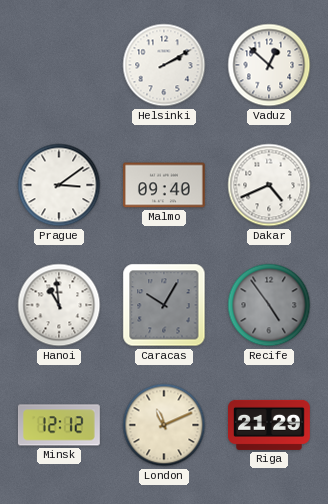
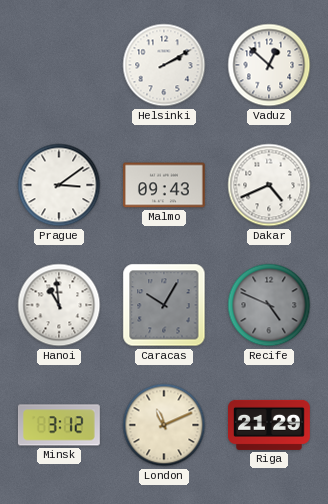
Malmo: 09:40 -> 09:43
Recife: 4:54 -> 4:49
Minsk: 12:12 -> 3:12
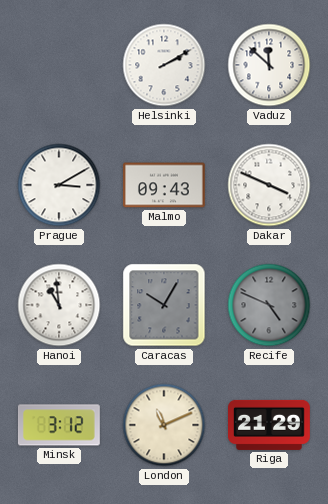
Vaduz: 12:52 -> 11:52
Prague: 3:09 -> 3:10
Dakar: 4:41 -> 3:49
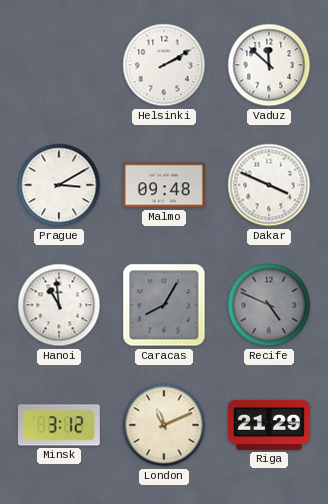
Malmo: 09:43 -> 09:48
Caracas: 10:05 -> 8:05
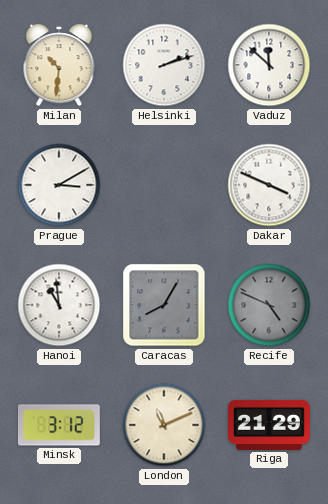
Milan: none -> 10:31
Helsinki: 2:10 -> 2:12
Malmo: 09:48 -> none
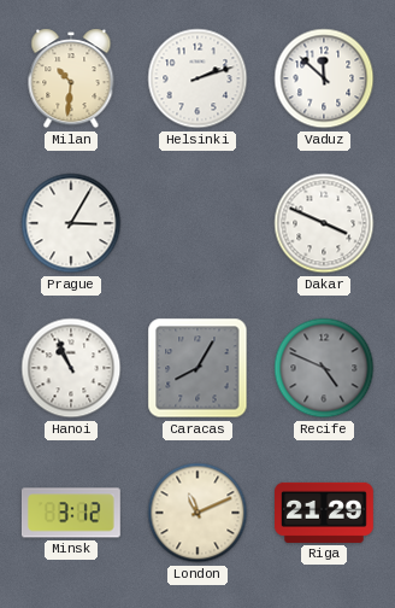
Prague: 3:10 -> 3:05
Hanoi: 10:59 -> 10:56
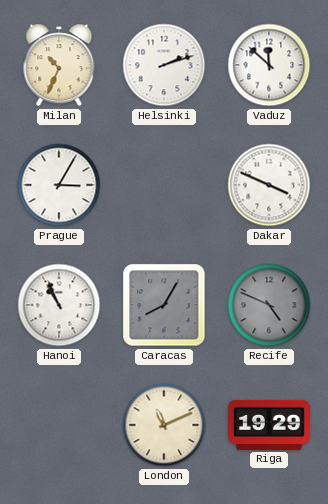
Milan: 10:31 -> 10:34
Minsk: 3:12 -> none
Riga: 21:29 -> 19:29
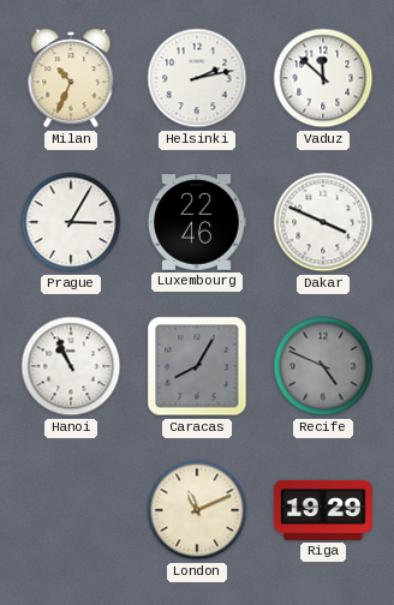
Helsinki: 2:12 -> 2:13
Luxembourg: none -> 22:46
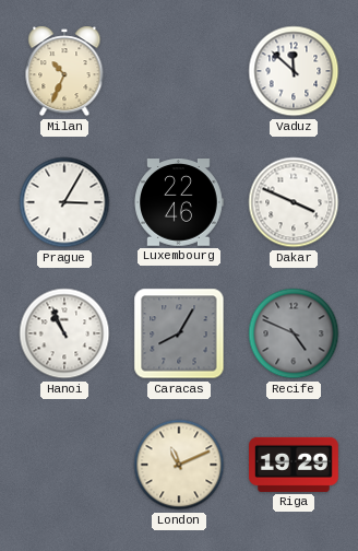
Helsinki: 2:13 -> none
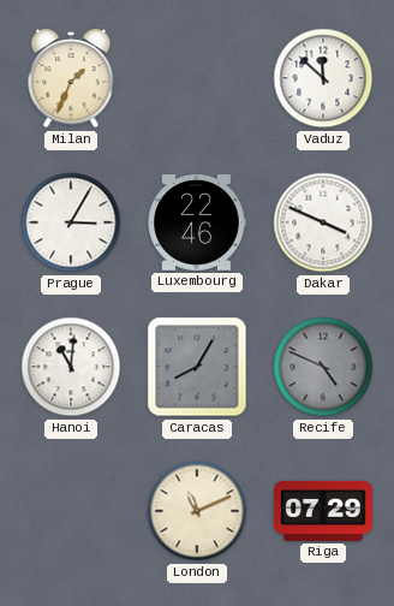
Milan: 10:34 -> 1:34
Hanoi: 10:56 -> 11:01
Riga: 19:29 -> 07:29
